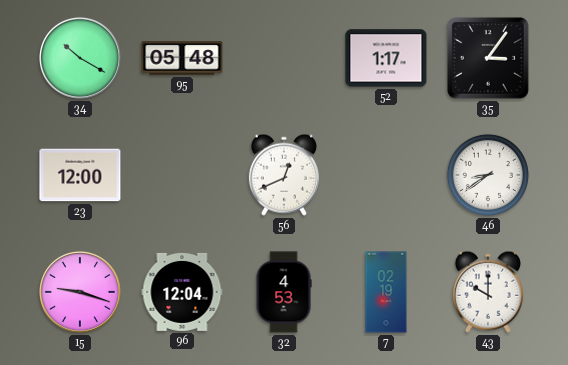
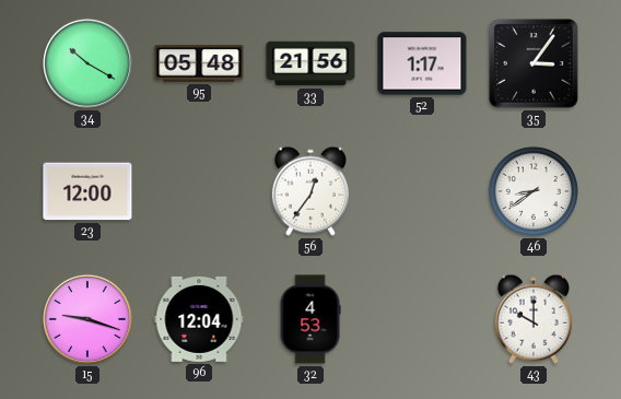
33: none -> 21:56
56: 12:41 -> 12:36
7: 02:19 -> none
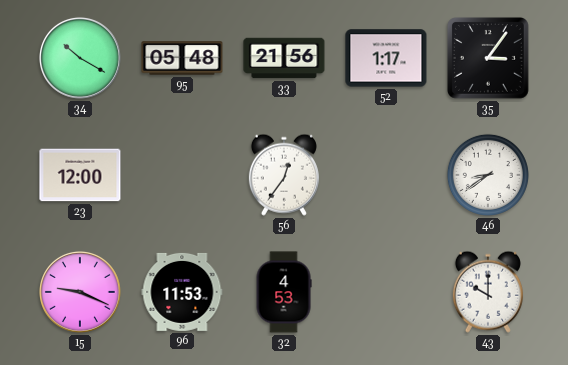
15: 9:18 -> 9:19
96: 12:04 -> 11:53
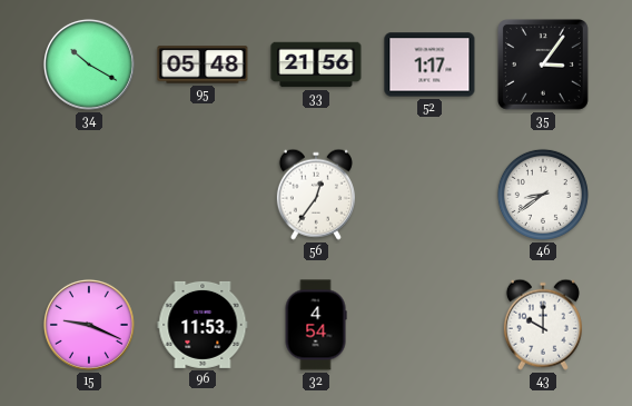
23: 12:00 -> none
32: 4:53 -> 4:54
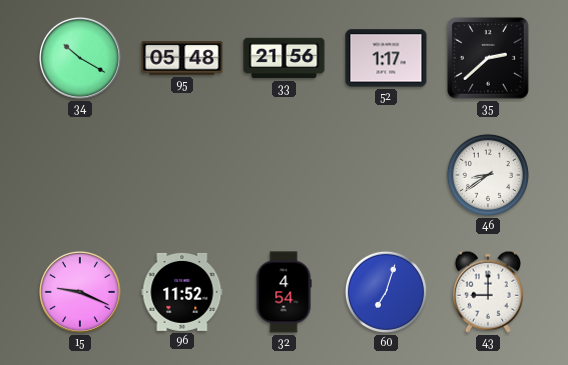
35: 3:06 -> 2:38
56: 12:36 -> none
96: 11:53 -> 11:52
60: none -> 7:03
43: 10:00 -> 9:00
